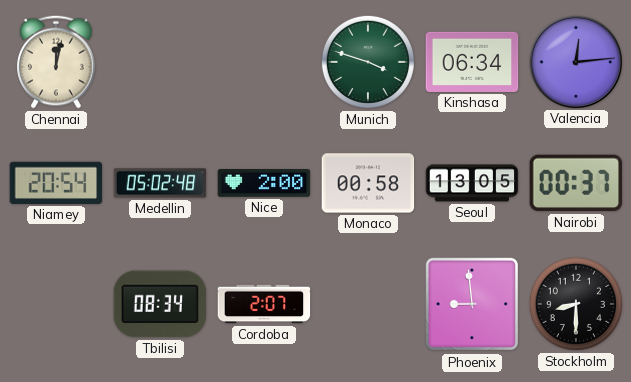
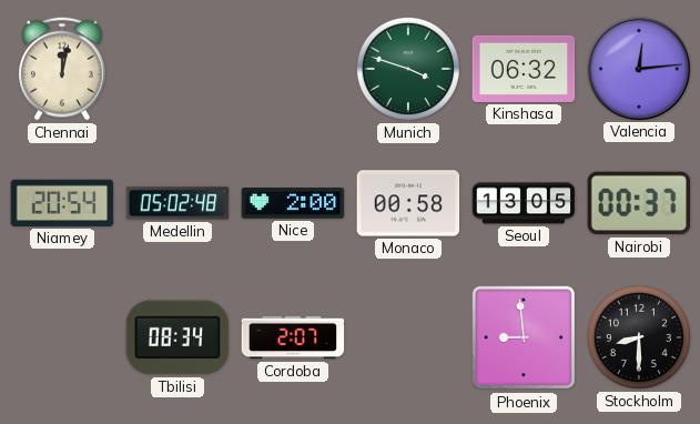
Kinshasa: 06:34 -> 06:32
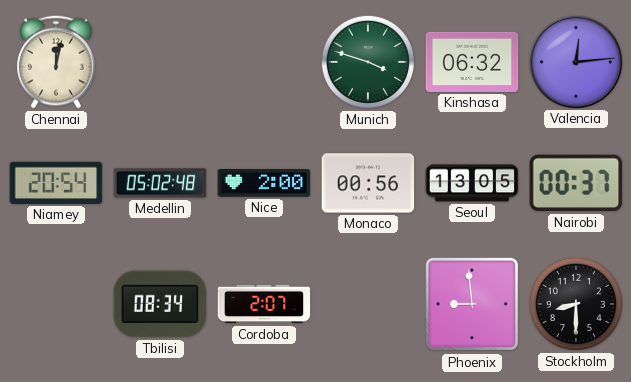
Monaco: 00:58 -> 00:56
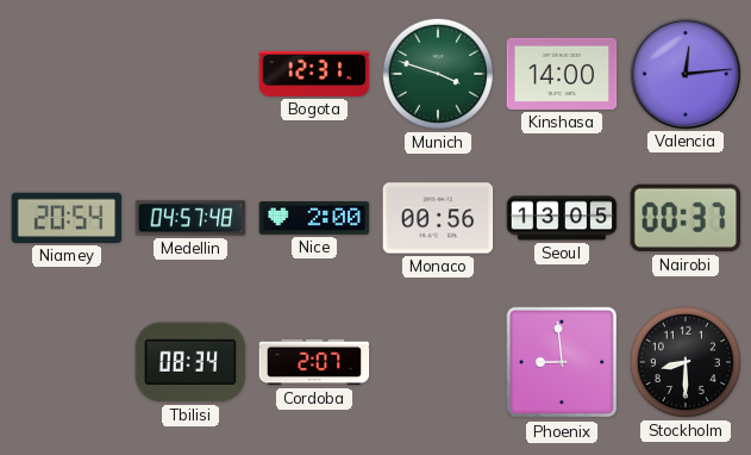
Chennai: 12:02 -> none
Bogota: none -> 12:31
Kinshasa: 06:32 -> 14:00
Medellin: 05:02 -> 04:57
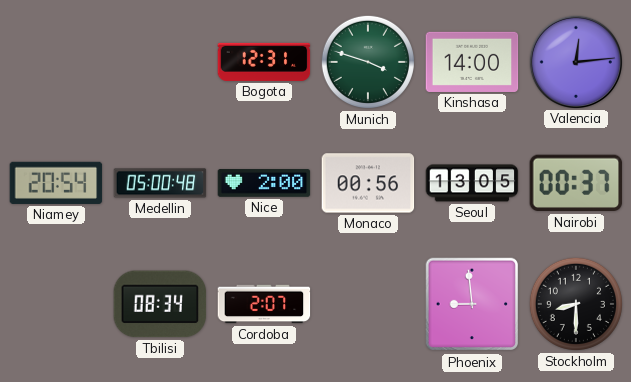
Medellin: 04:57 -> 05:00
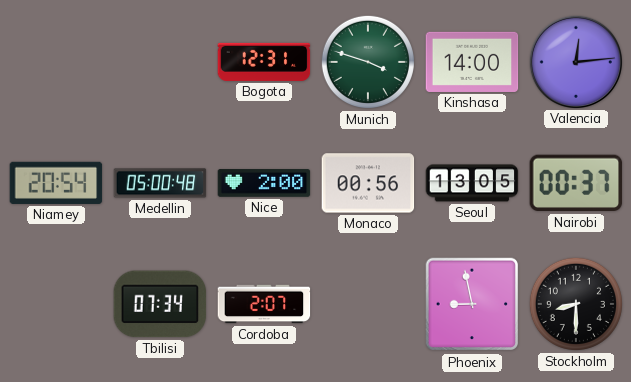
Tbilisi: 08:34 -> 07:34
Phoenix: 8:59 -> 8:58
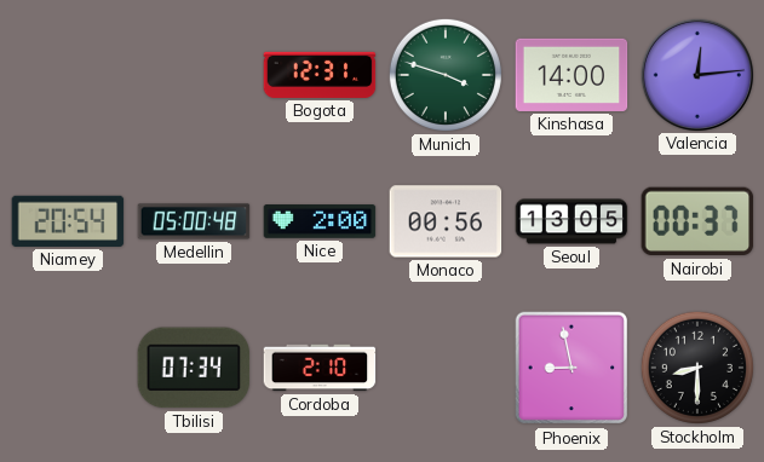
Cordoba: 2:07 -> 2:10
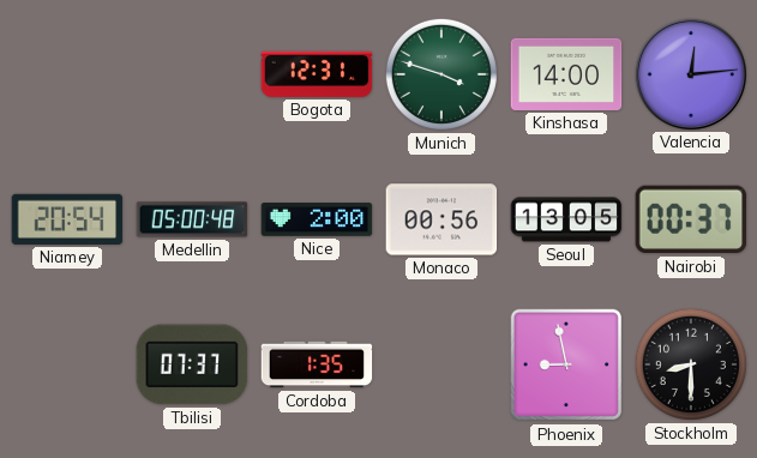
Tbilisi: 07:34 -> 07:37
Cordoba: 2:10 -> 1:35
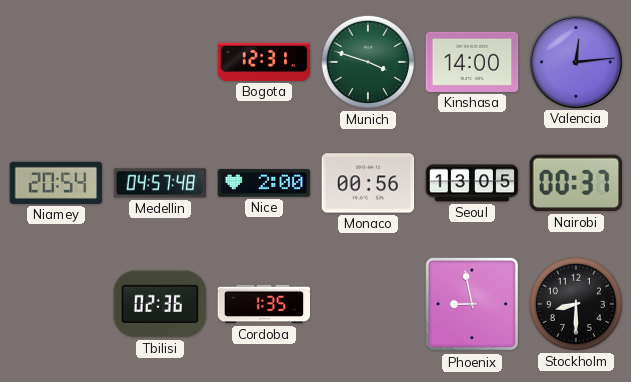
Medellin: 05:00 -> 04:57
Tbilisi: 07:37 -> 02:36
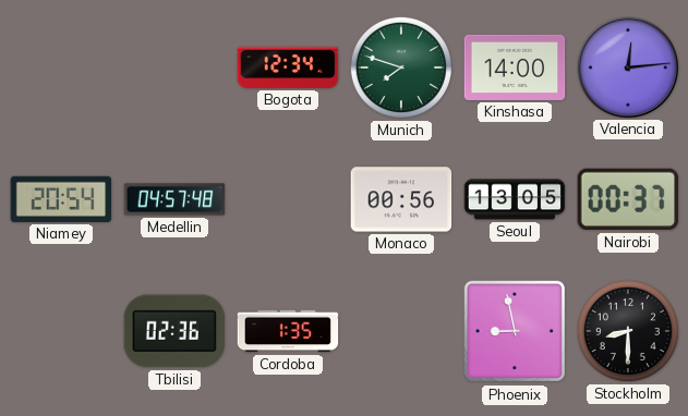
Bogota: 12:31 -> 12:34
Munich: 3:48 -> 7:48
Nice: 2:00 -> none
